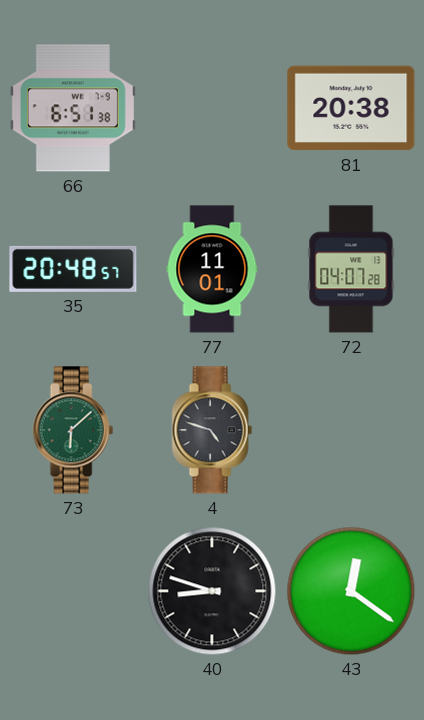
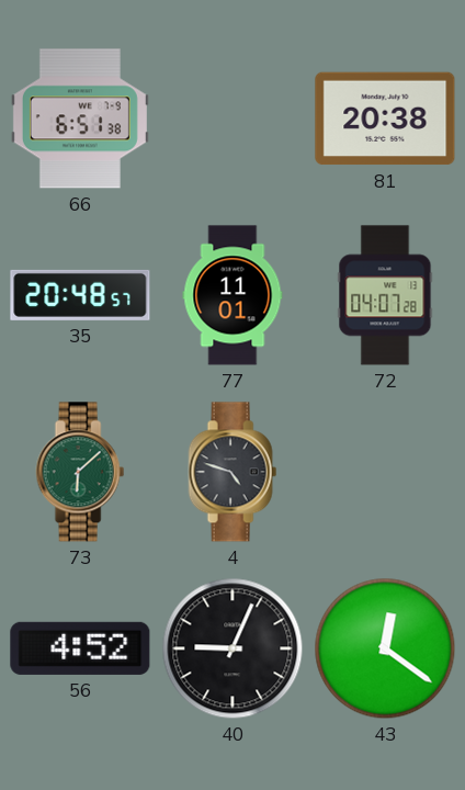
56: none -> 4:52
40: 8:48 -> 9:04
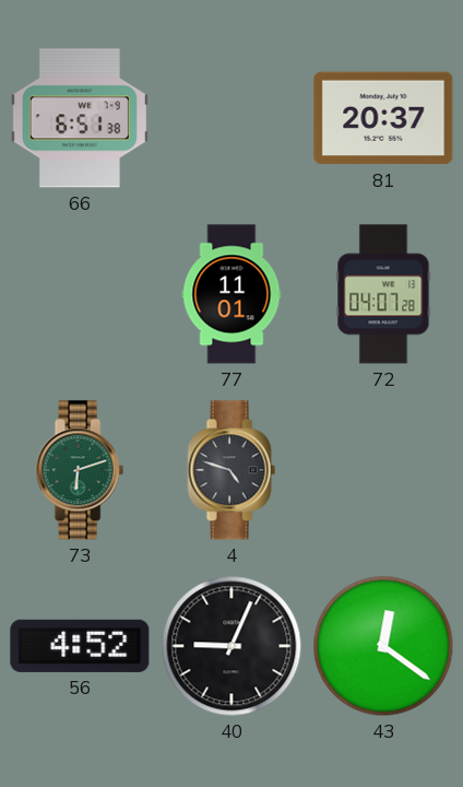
81: 20:38 -> 20:37
35: 20:48 -> none
73: 6:08 -> 6:12
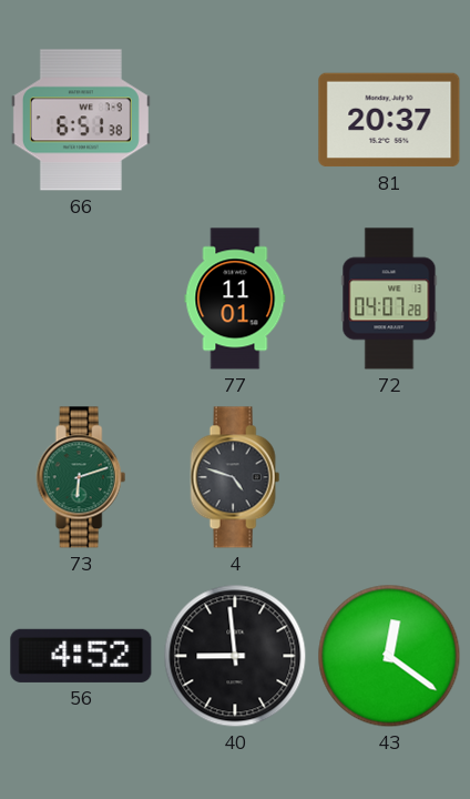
40: 9:04 -> 8:59
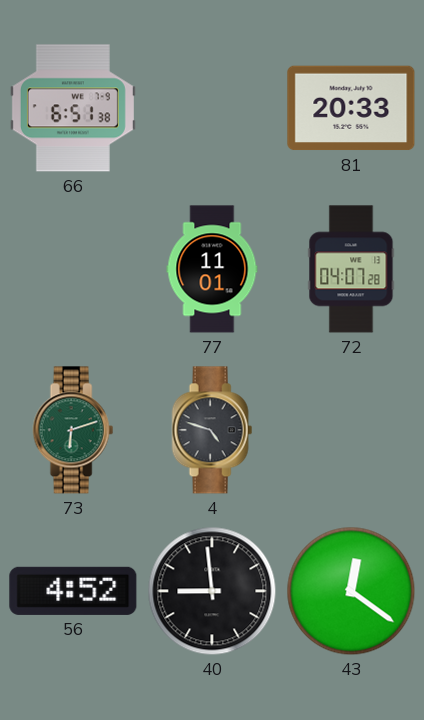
81: 20:37 -> 20:33
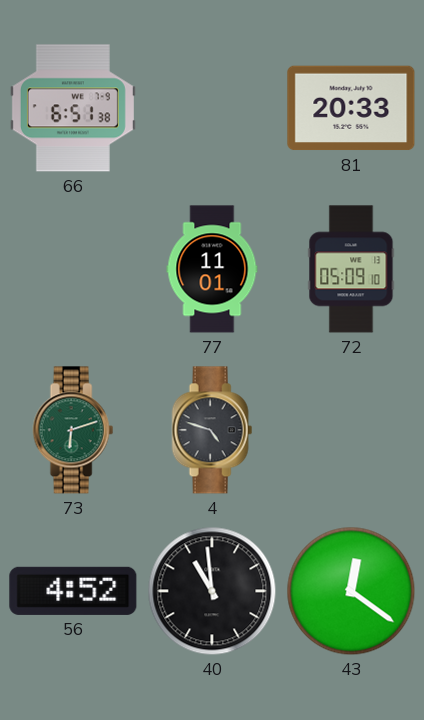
72: 04:07 -> 05:09
40: 8:59 -> 10:59
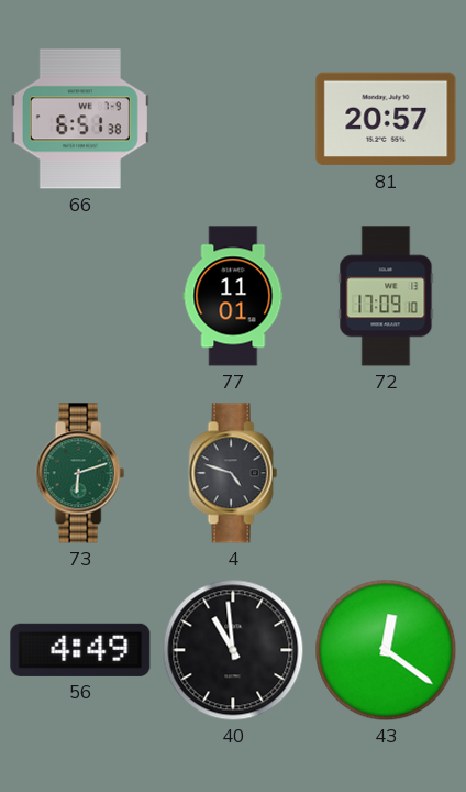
81: 20:33 -> 20:57
72: 05:09 -> 17:09
56: 4:52 -> 4:49
